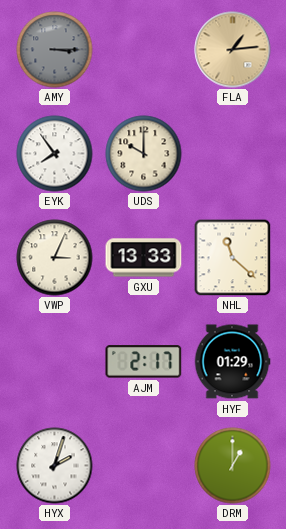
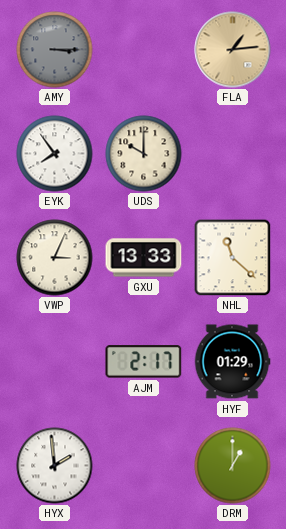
HYX: 2:03 -> 1:59
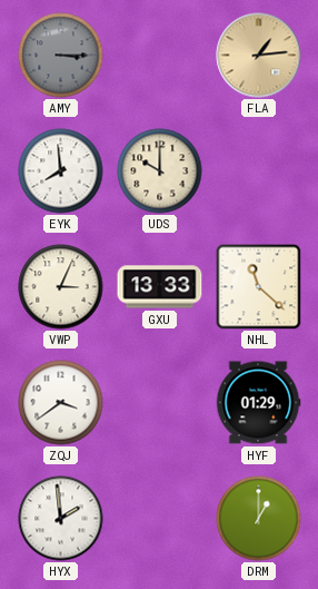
EYK: 7:54 -> 7:59
ZQJ: none -> 3:39
AJM: 2:17 -> none
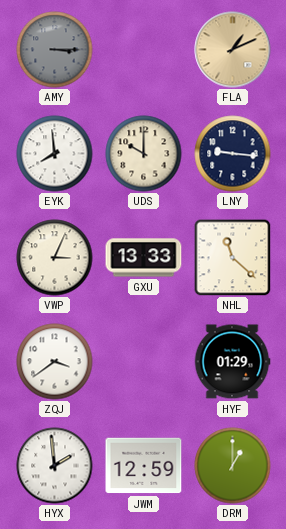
FLA: 1:14 -> 1:11
LNY: none -> 9:16
JWM: none -> 12:59
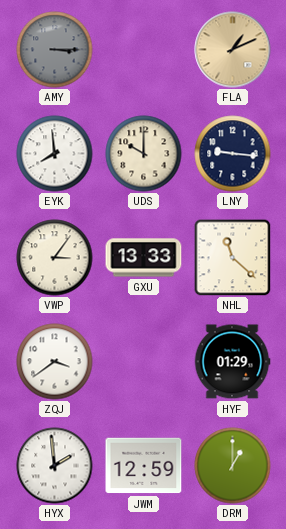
VWP: 3:04 -> 3:06
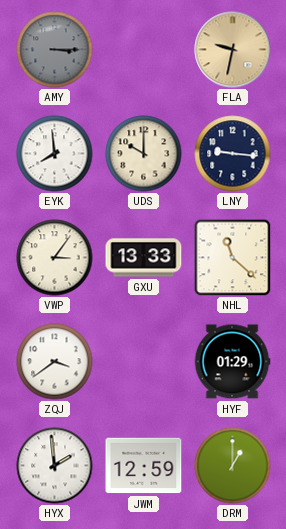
FLA: 1:11 -> 9:32
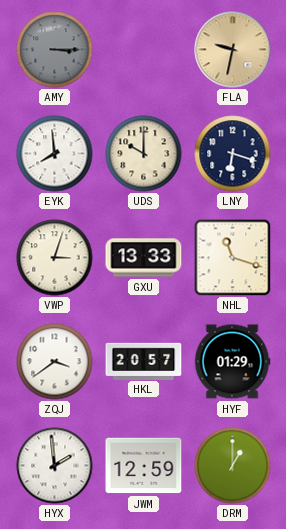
LNY: 9:16 -> 6:18
VWP: 3:06 -> 3:03
NHL: 11:22 -> 11:18
HKL: none -> 20:57
